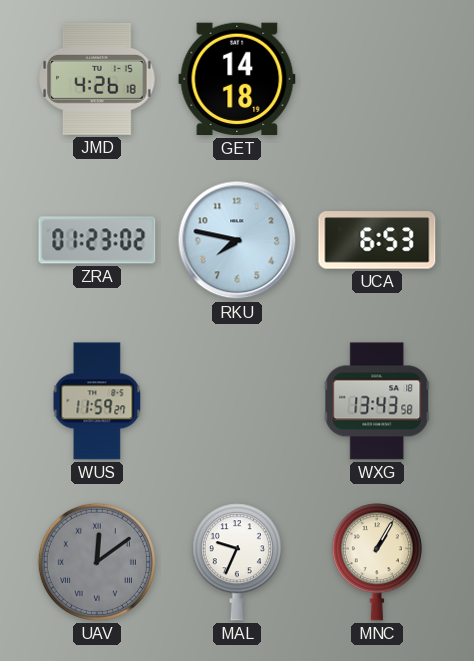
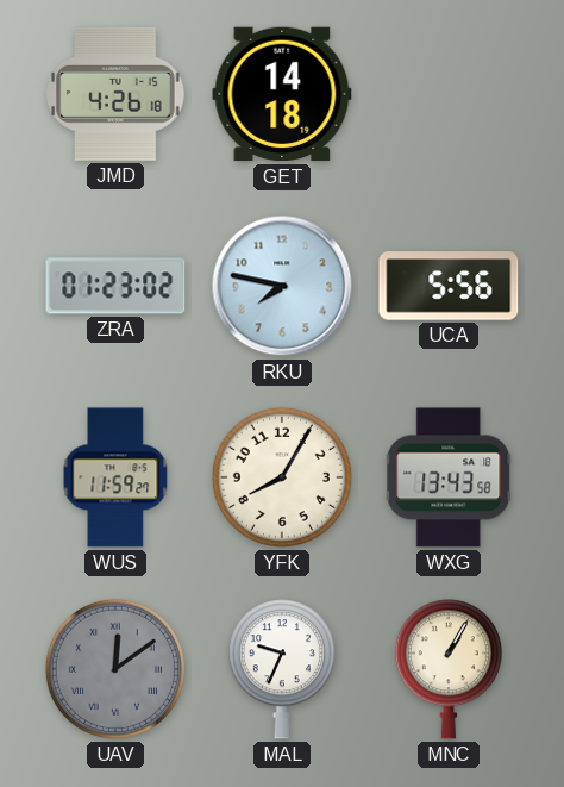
UCA: 6:53 -> 5:56
YFK: none -> 8:05
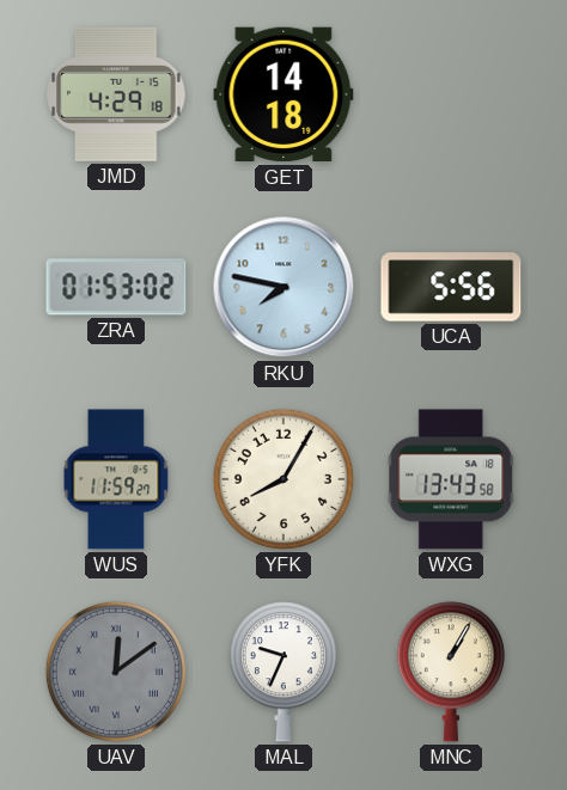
JMD: 4:26 -> 4:29
ZRA: 01:23 -> 01:53
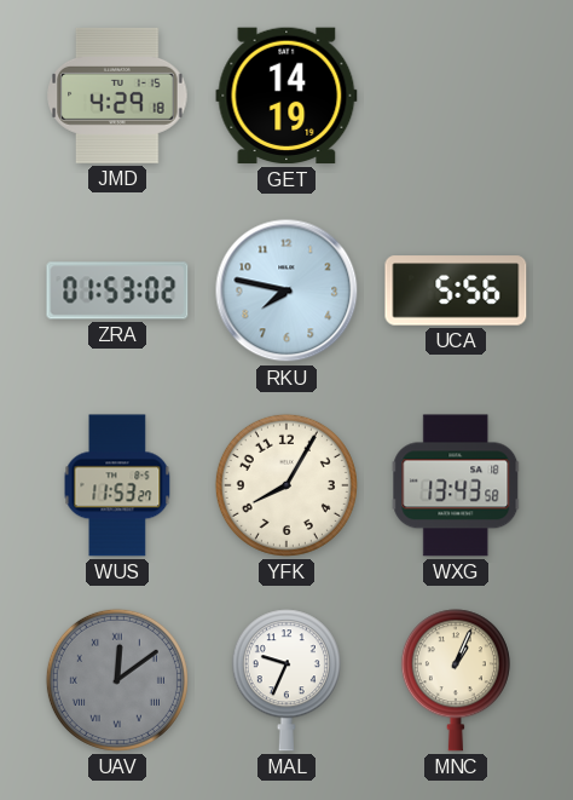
GET: 14:18 -> 14:19
WUS: 11:59 -> 11:53
MNC: 1:05 -> 1:04
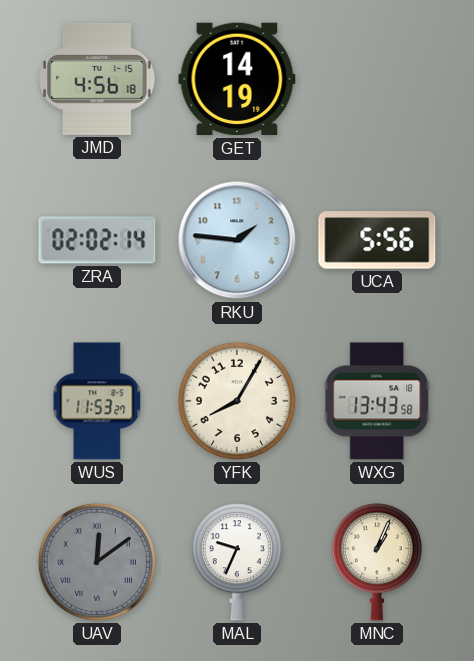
JMD: 4:29 -> 4:56
ZRA: 01:53 -> 02:02
RKU: 7:47 -> 1:46
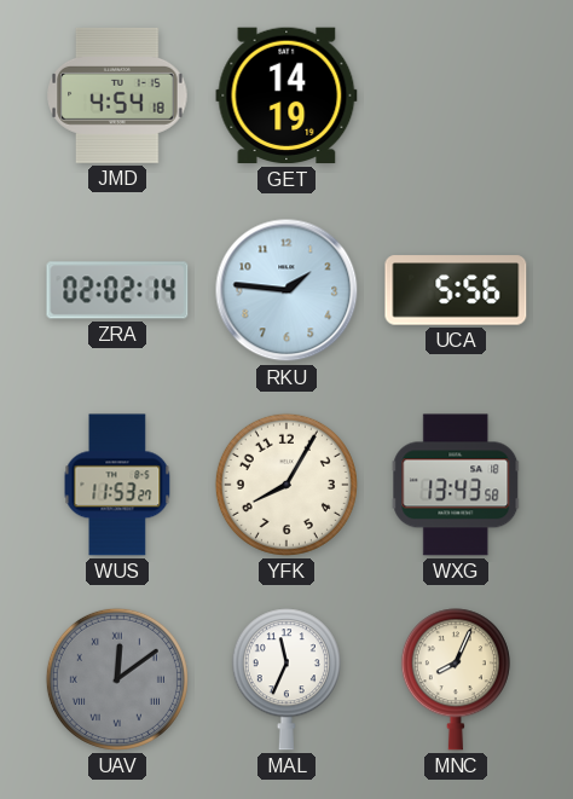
JMD: 4:56 -> 4:54
MAL: 9:34 -> 11:34
MNC: 1:04 -> 8:04
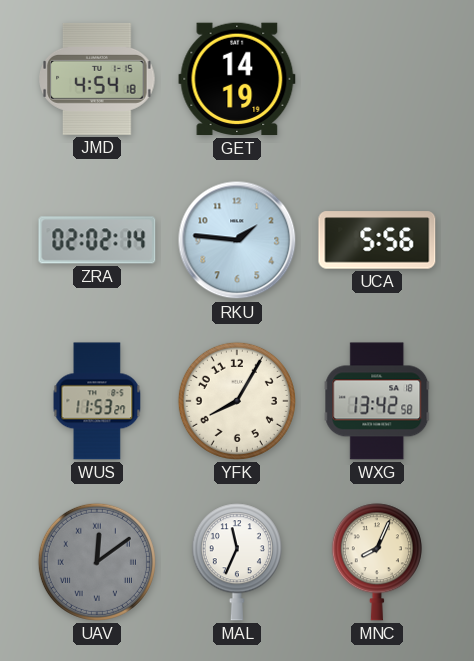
WXG: 13:43 -> 13:42
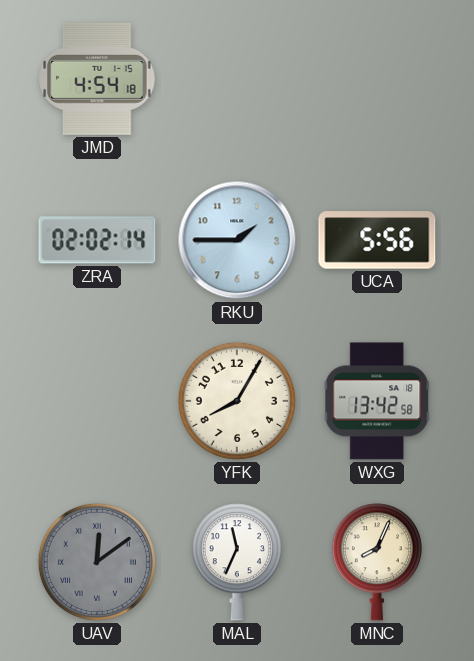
GET: 14:19 -> none
RKU: 1:46 -> 1:45
WUS: 11:53 -> none
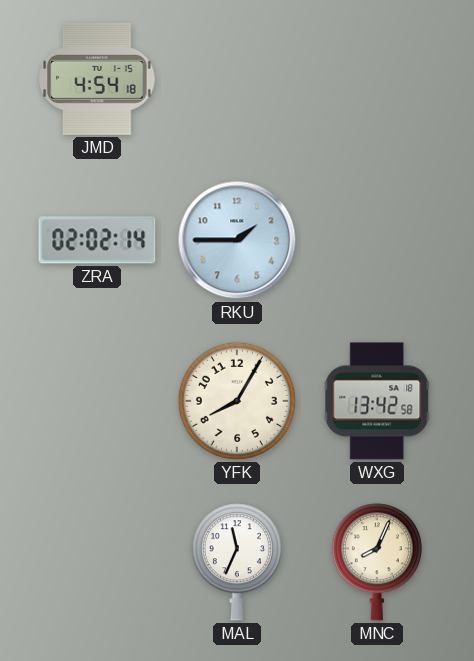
UCA: 5:56 -> none
UAV: 12:09 -> none
